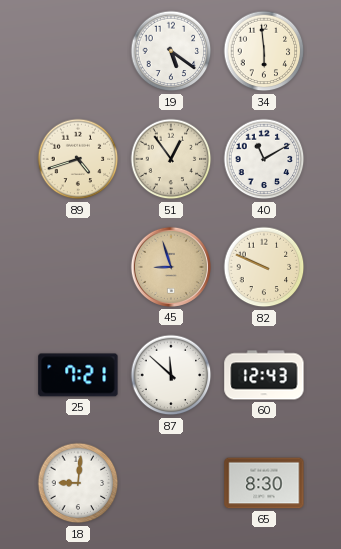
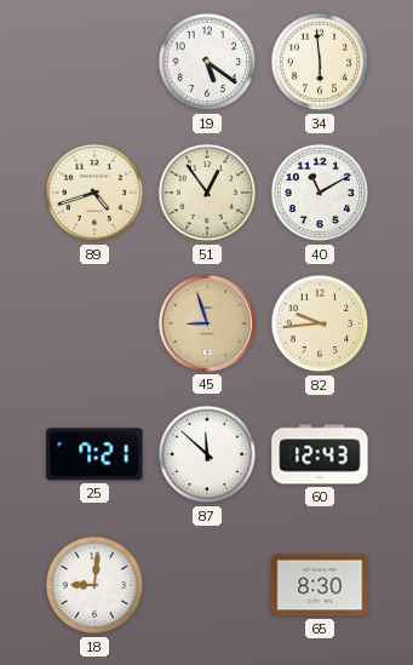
82: 9:49 -> 9:44
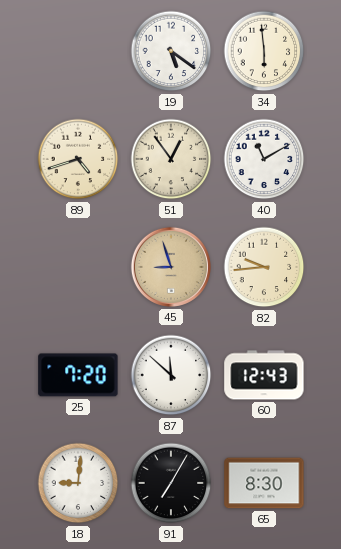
25: 7:21 -> 7:20
91: none -> 7:05
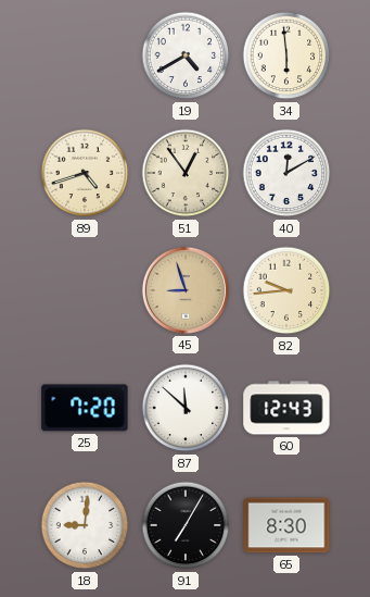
19: 5:21 -> 4:40
40: 11:10 -> 12:10
